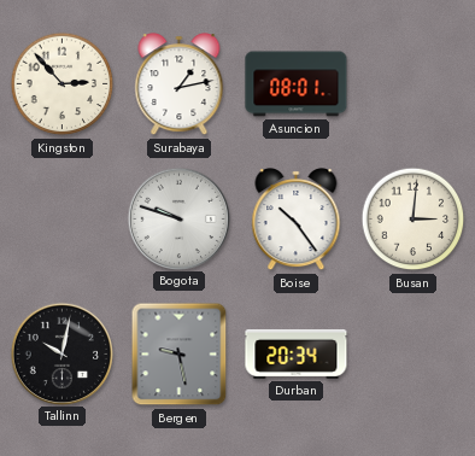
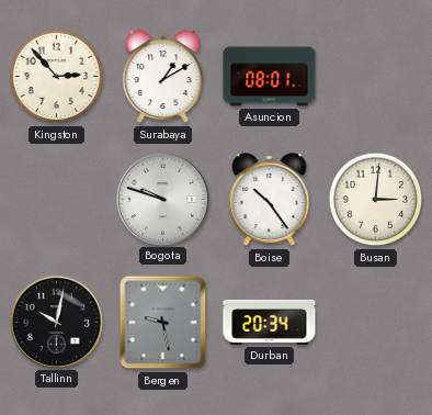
Surabaya: 1:13 -> 1:10
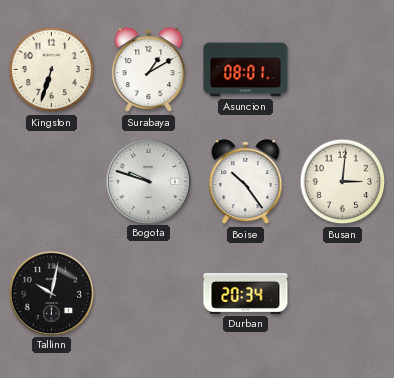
Kingston: 2:53 -> 6:33
Bergen: 9:28 -> none
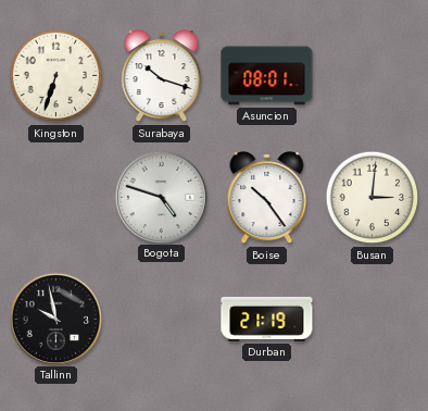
Surabaya: 1:10 -> 10:18
Bogota: 9:48 -> 4:48
Tallinn: 10:02 -> 9:58
Durban: 20:34 -> 21:19
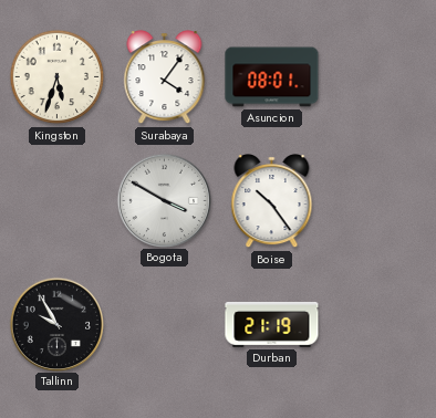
Kingston: 6:33 -> 5:33
Surabaya: 10:18 -> 4:06
Bogota: 4:48 -> 3:50
Busan: 3:01 -> none
Tallinn: 9:58 -> 9:55
